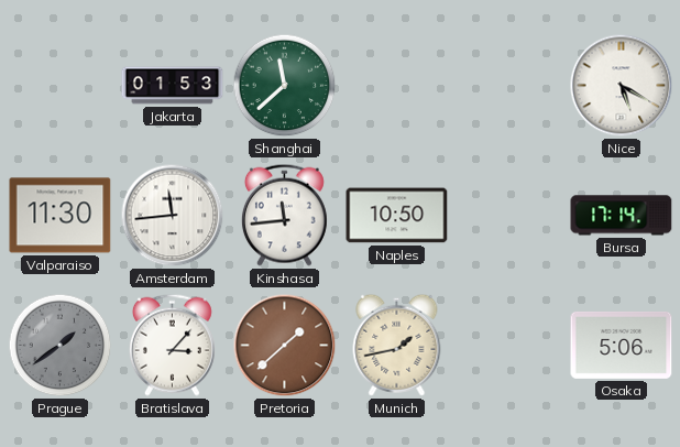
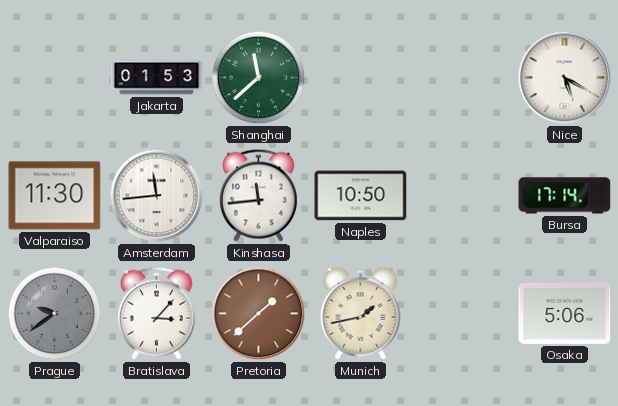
Prague: 1:39 -> 9:39
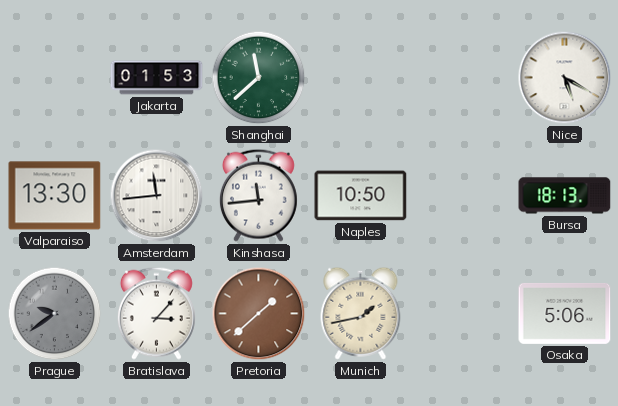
Valparaiso: 11:30 -> 13:30
Bursa: 17:14 -> 18:13
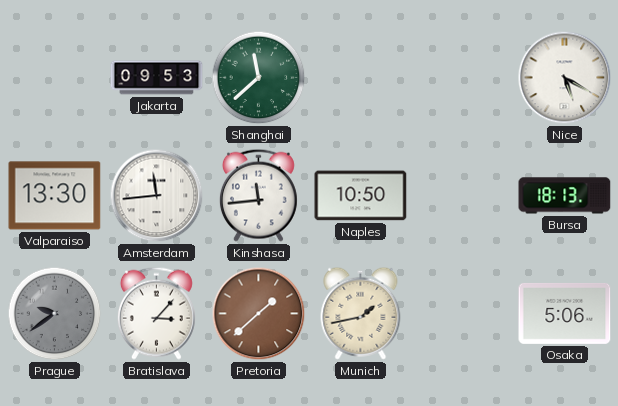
Jakarta: 01:53 -> 09:53
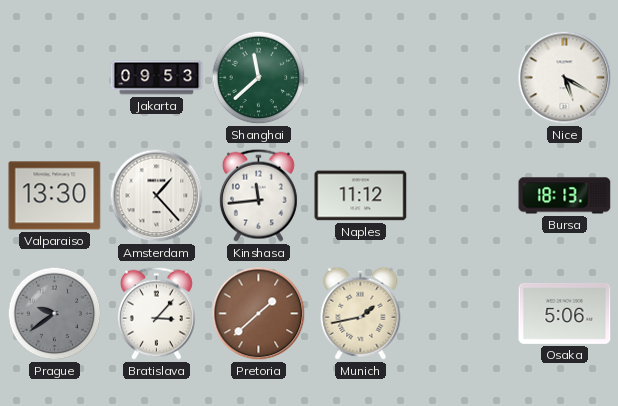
Amsterdam: 11:44 -> 1:23
Naples: 10:50 -> 11:12
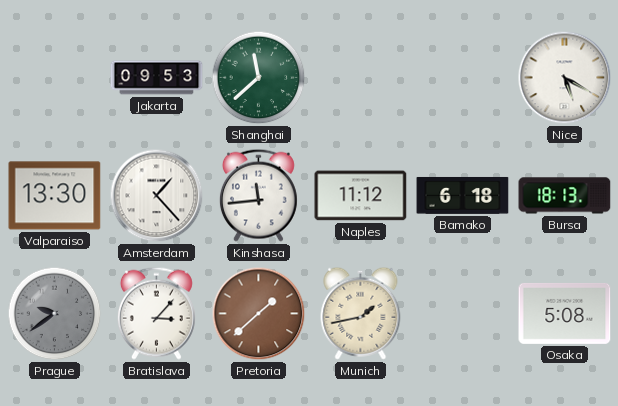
Bamako: none -> 6:18
Osaka: 5:06 -> 5:08
